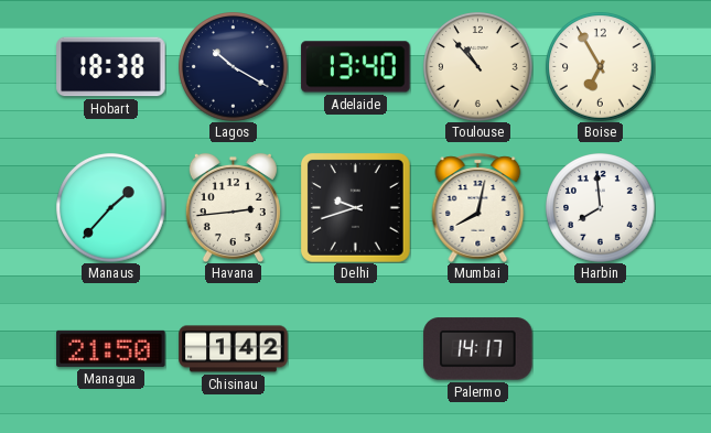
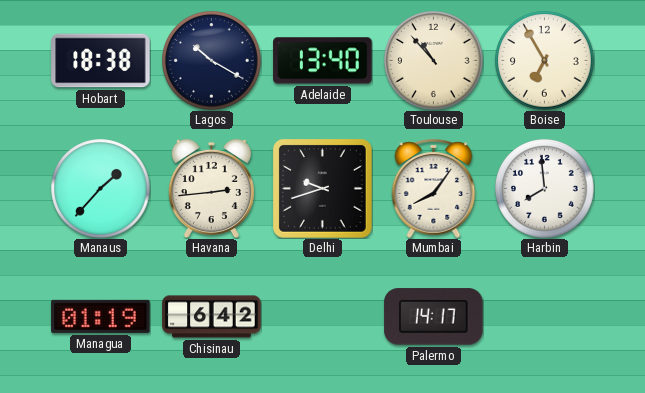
Mumbai: 8:02 -> 8:06
Managua: 21:50 -> 01:19
Chisinau: 1:42 -> 6:42
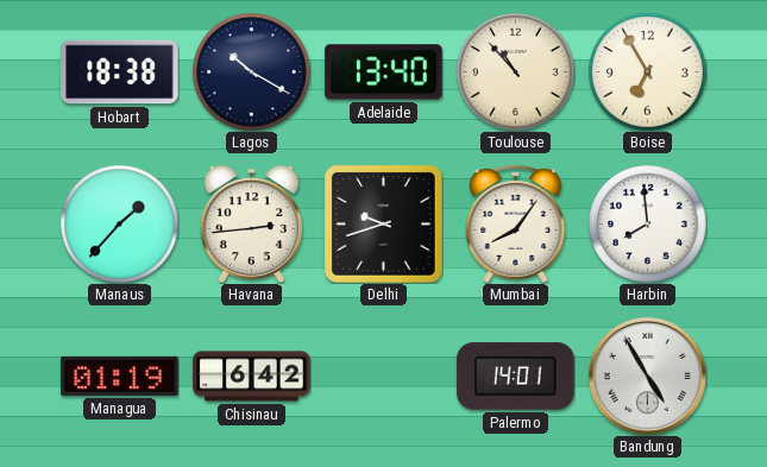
Palermo: 14:17 -> 14:01
Bandung: none -> 4:55
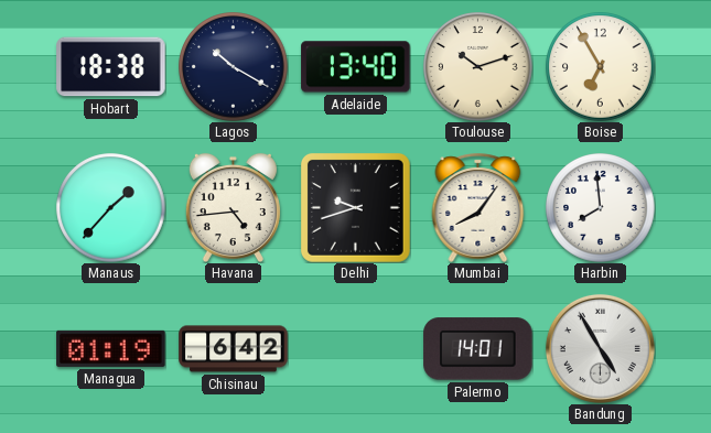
Toulouse: 10:53 -> 10:12
Havana: 2:44 -> 4:44
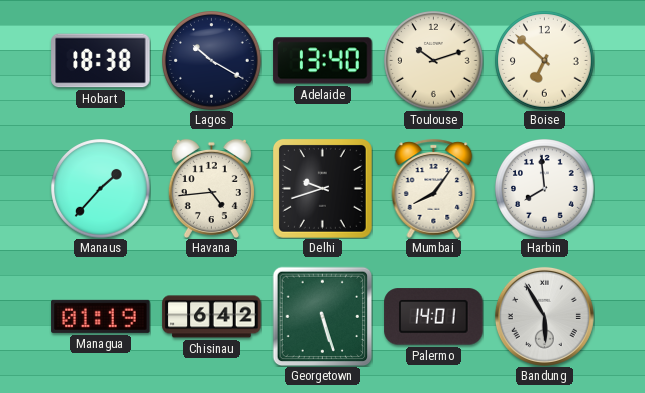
Boise: 6:55 -> 6:52
Georgetown: none -> 5:27
Bandung: 4:55 -> 5:55
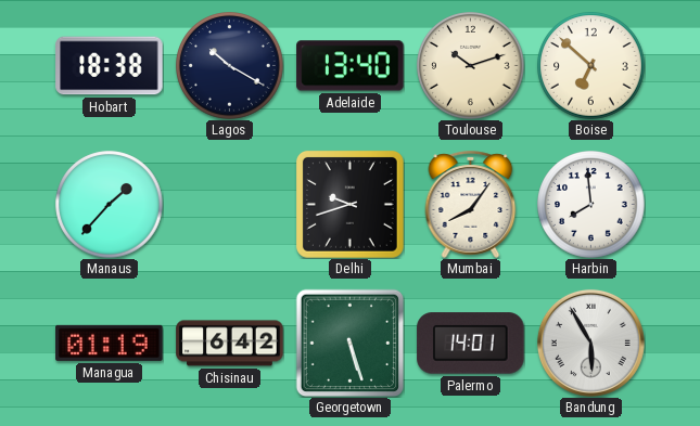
Havana: 4:44 -> none
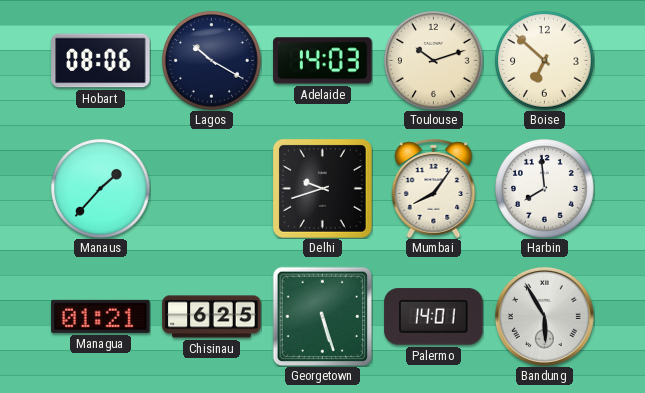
Hobart: 18:38 -> 08:06
Adelaide: 13:40 -> 14:03
Managua: 01:19 -> 01:21
Chisinau: 6:42 -> 6:25
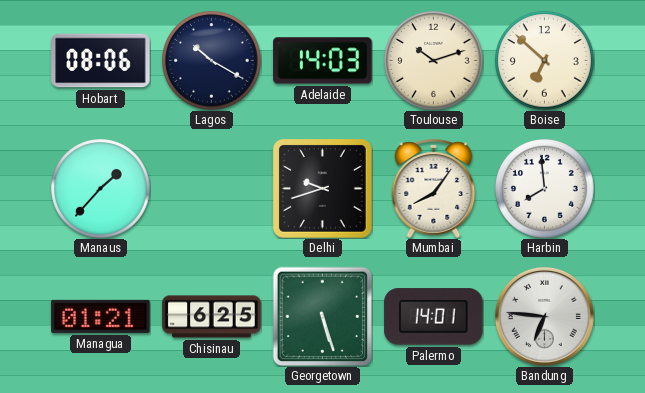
Bandung: 5:55 -> 6:46
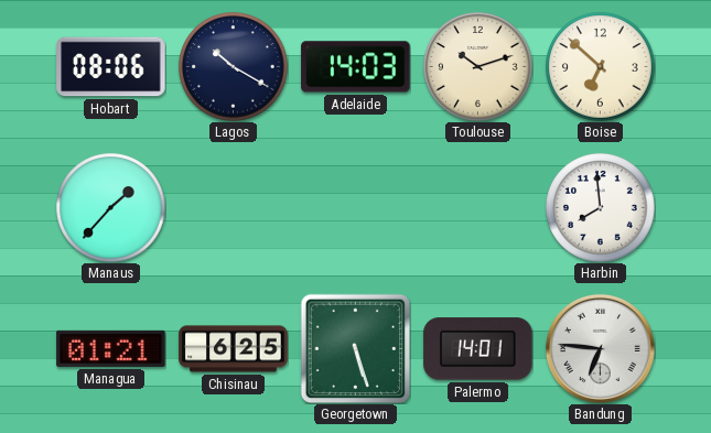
Delhi: 9:42 -> none
Mumbai: 8:06 -> none
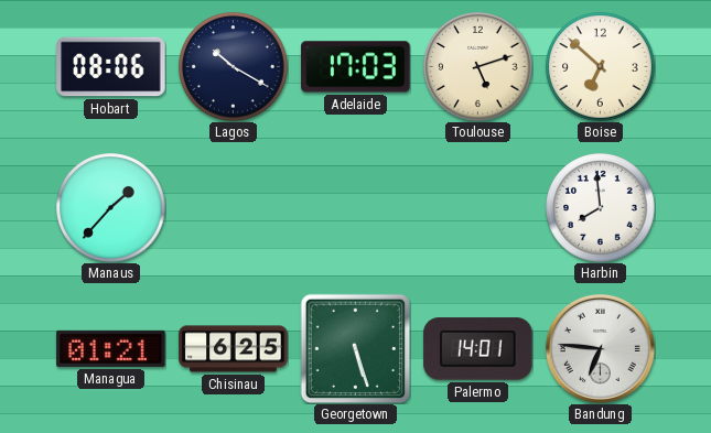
Adelaide: 14:03 -> 17:03
Toulouse: 10:12 -> 5:12
